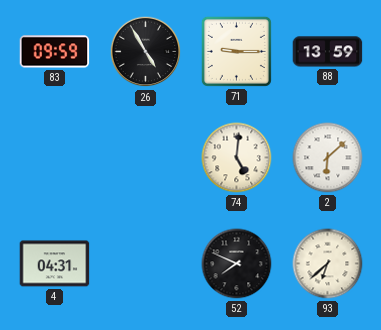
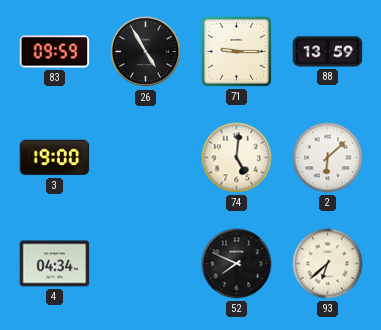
3: none -> 19:00
4: 04:31 -> 04:34
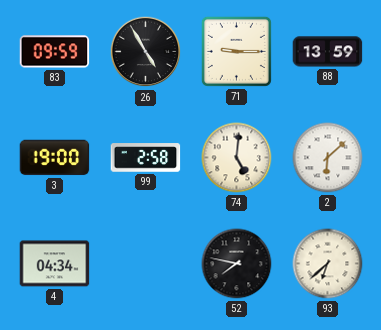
99: none -> 2:58
52: 7:49 -> 7:47
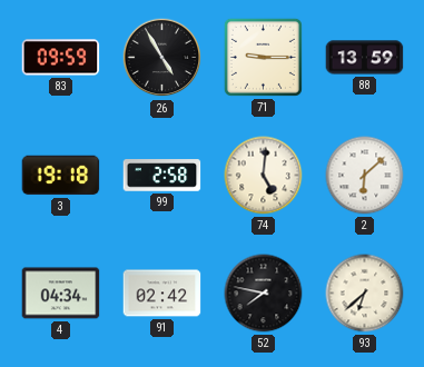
3: 19:00 -> 19:18
91: none -> 02:42
